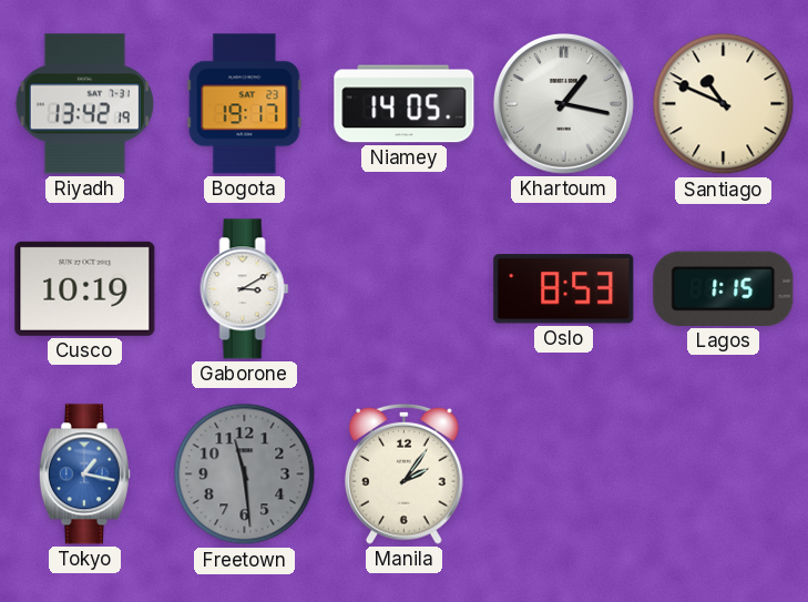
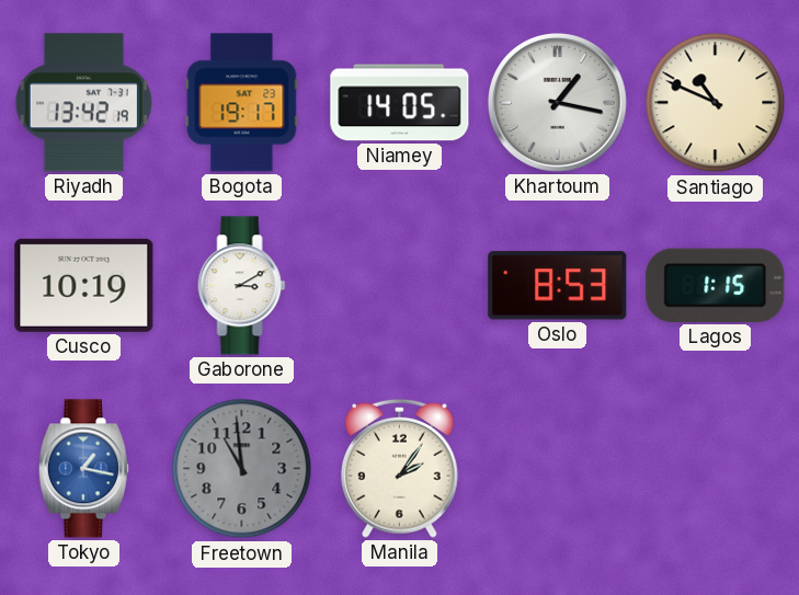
Freetown: 11:29 -> 10:59
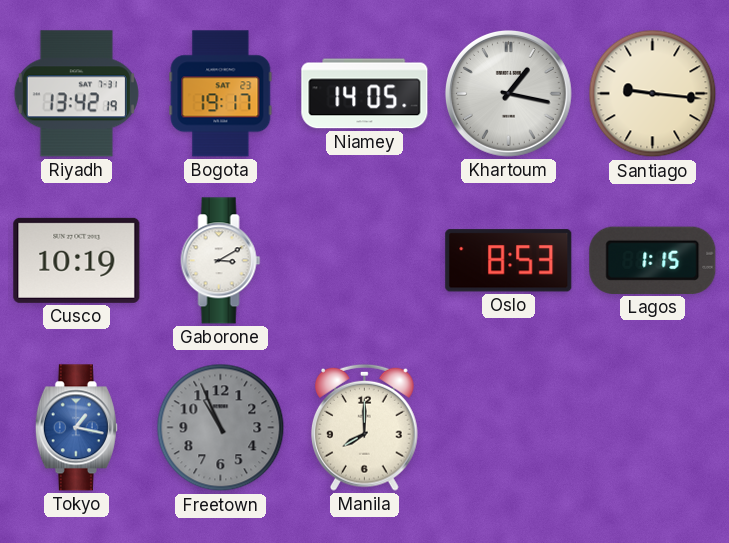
Santiago: 10:49 -> 9:16
Freetown: 10:59 -> 10:56
Manila: 2:06 -> 8:00
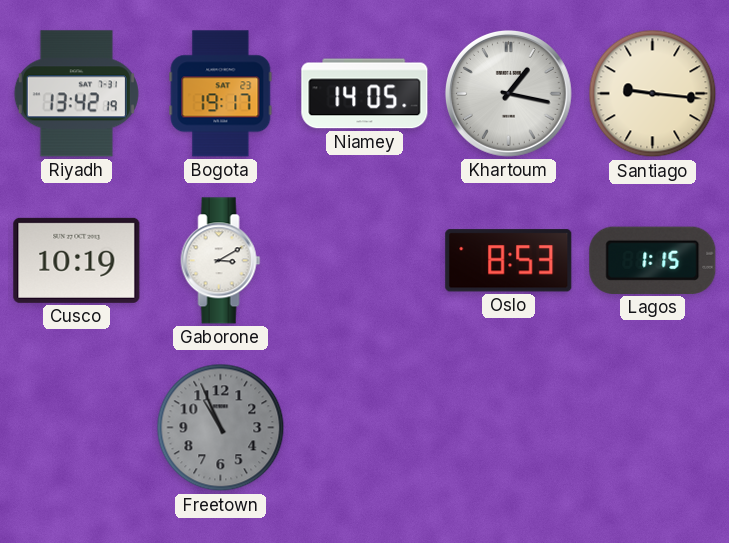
Tokyo: 1:17 -> none
Manila: 8:00 -> none
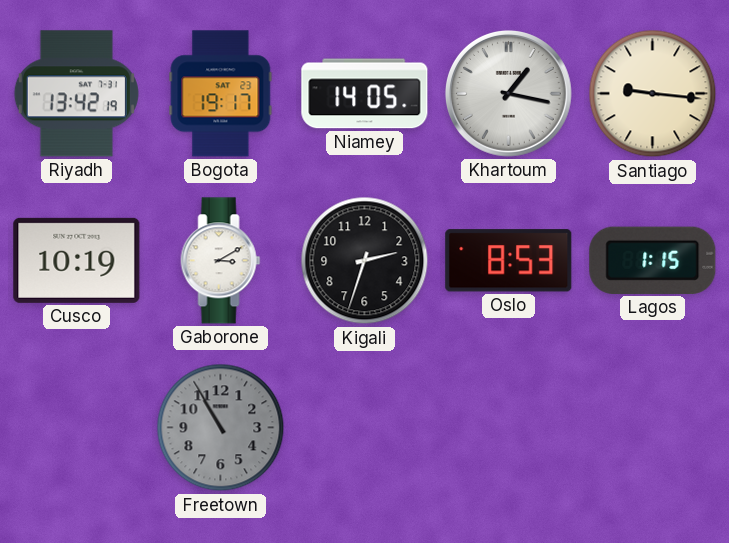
Kigali: none -> 2:33
Freetown: 10:56 -> 10:55
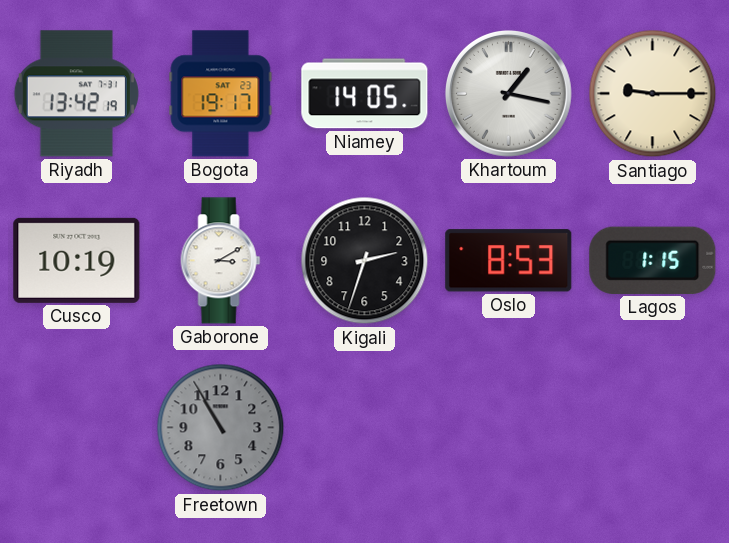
Santiago: 9:16 -> 9:15
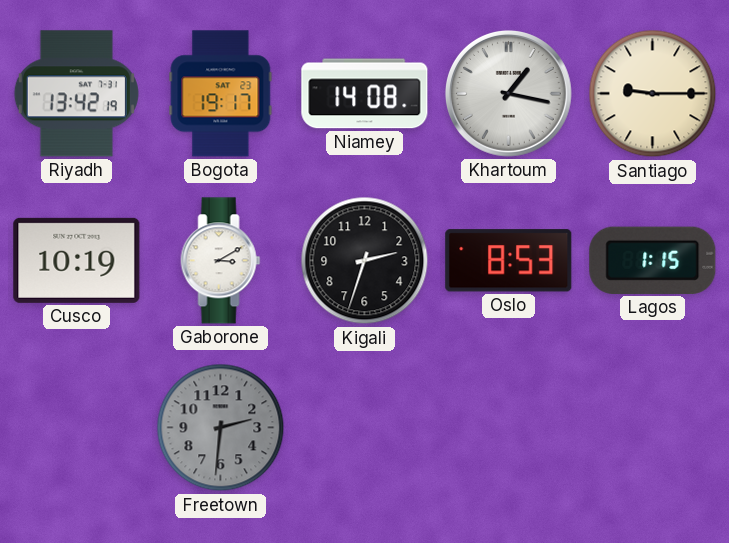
Niamey: 14:05 -> 14:08
Freetown: 10:55 -> 2:31
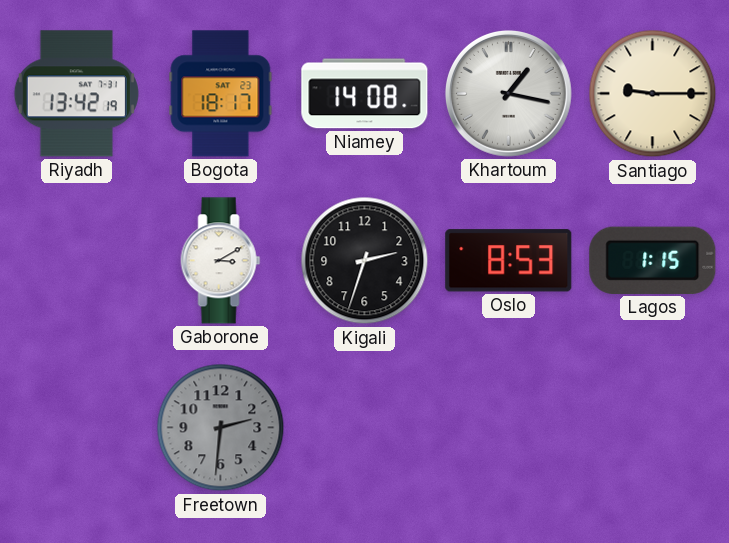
Bogota: 19:17 -> 18:17
Cusco: 10:19 -> none
